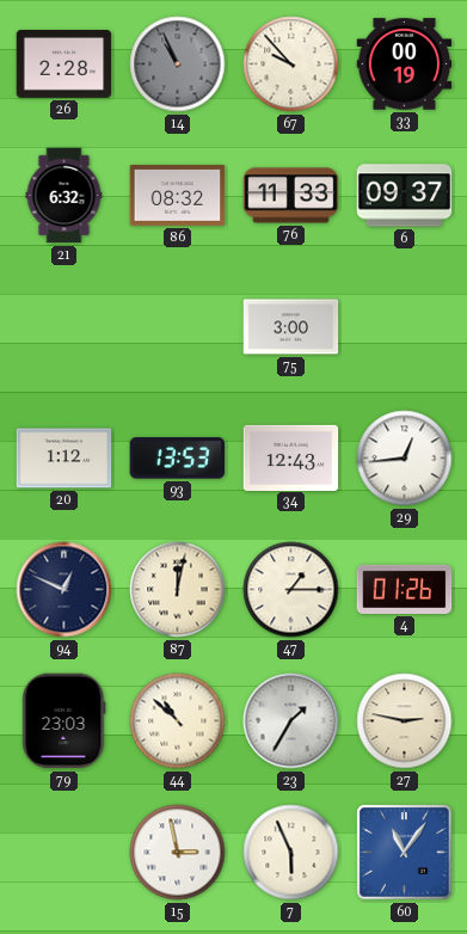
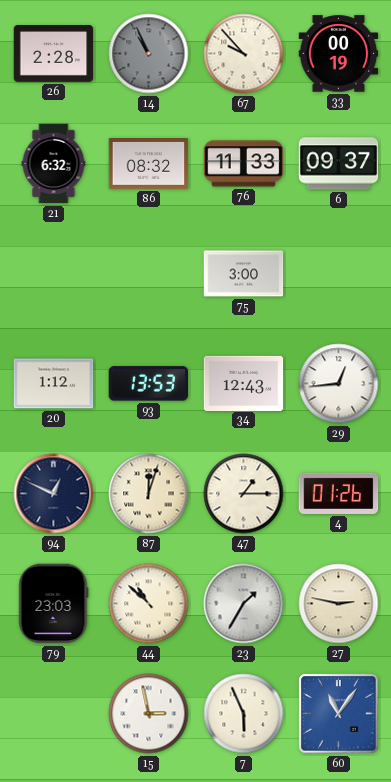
87: 12:02 -> 12:03
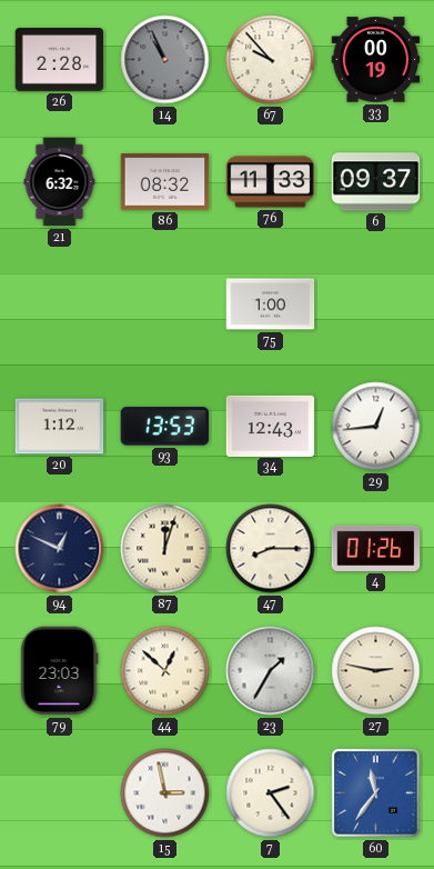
75: 3:00 -> 1:00
47: 1:15 -> 8:15
44: 10:52 -> 12:52
7: 5:56 -> 2:24
60: 11:06 -> 11:36
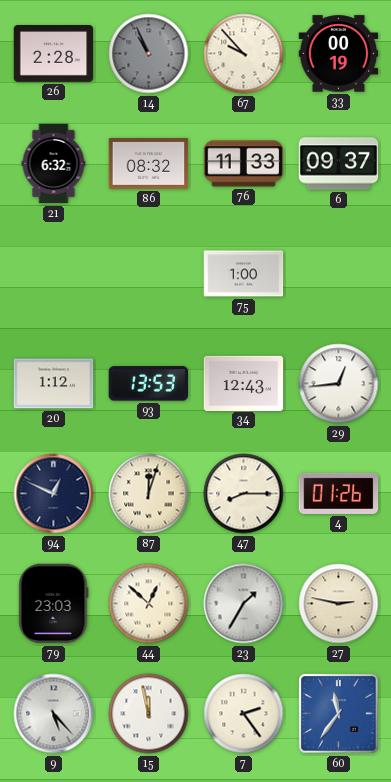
9: none -> 5:23
15: 2:58 -> 11:58
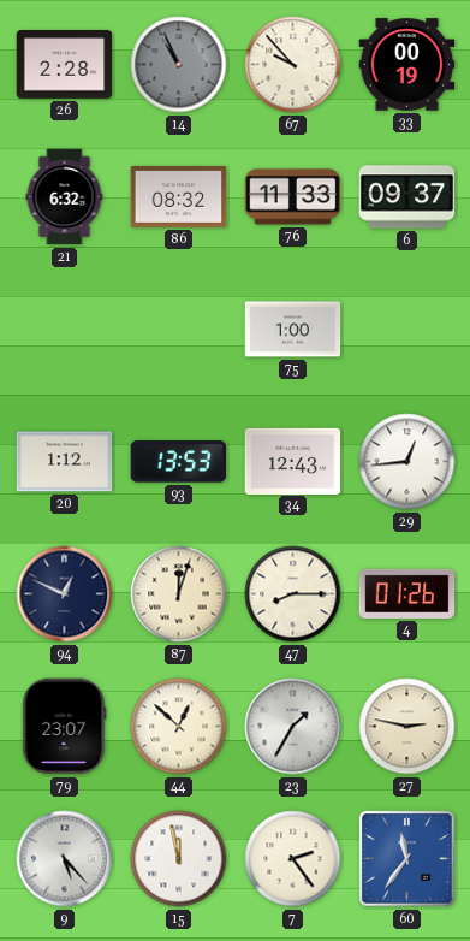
79: 23:03 -> 23:07
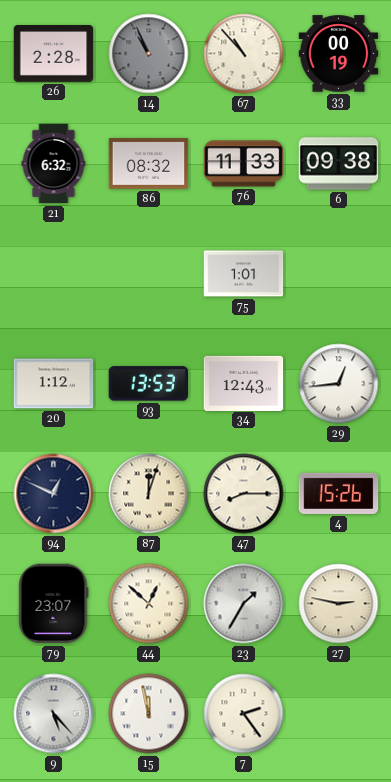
67: 9:53 -> 10:53
6: 09:37 -> 09:38
75: 1:00 -> 1:01
4: 01:26 -> 15:26
60: 11:36 -> none
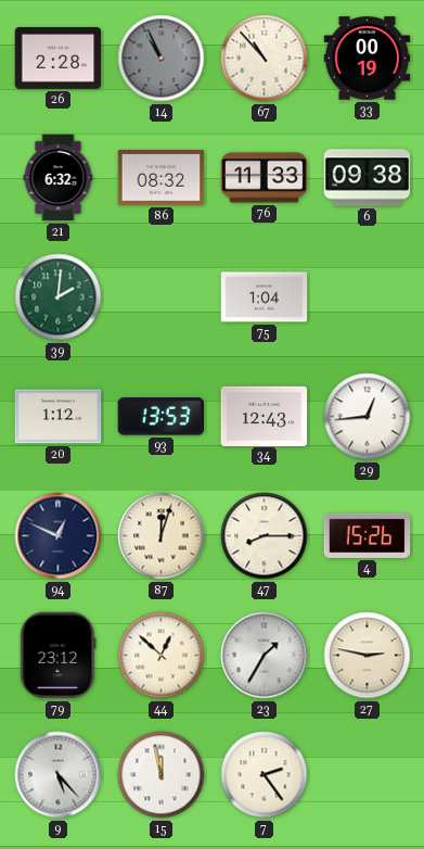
39: none -> 2:01
75: 1:01 -> 1:04
79: 23:07 -> 23:12
